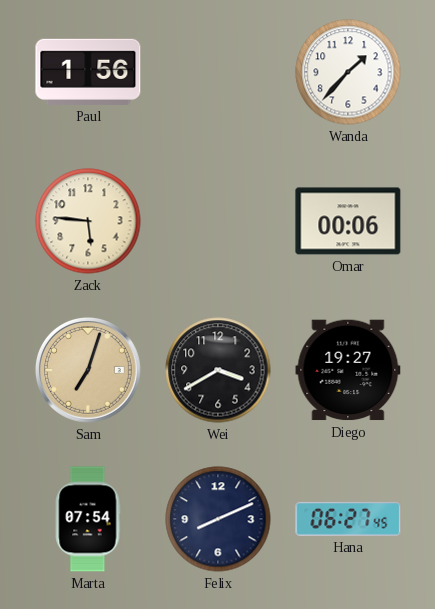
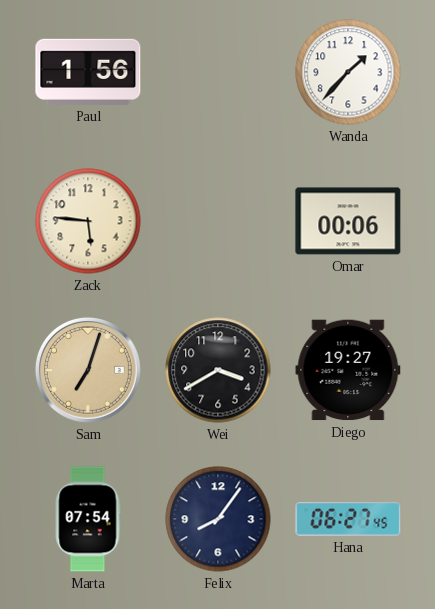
Felix: 8:11 -> 8:06
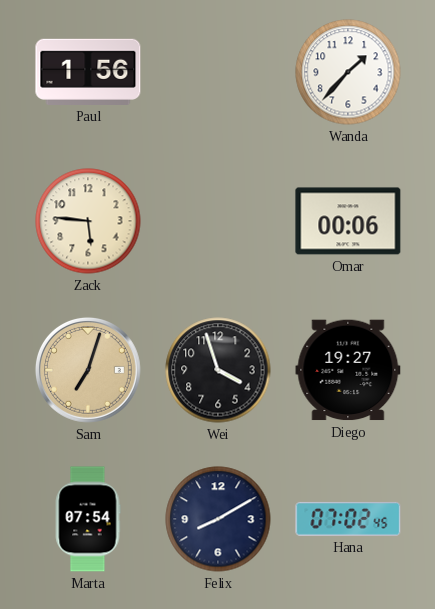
Wei: 3:40 -> 3:57
Felix: 8:06 -> 8:10
Hana: 06:27 -> 07:02
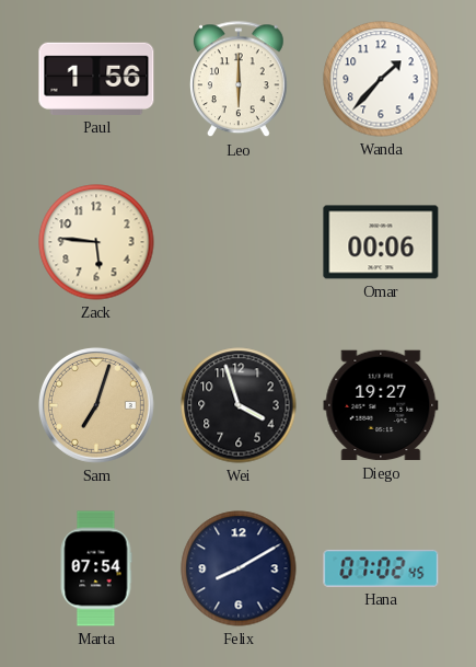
Leo: none -> 6:00
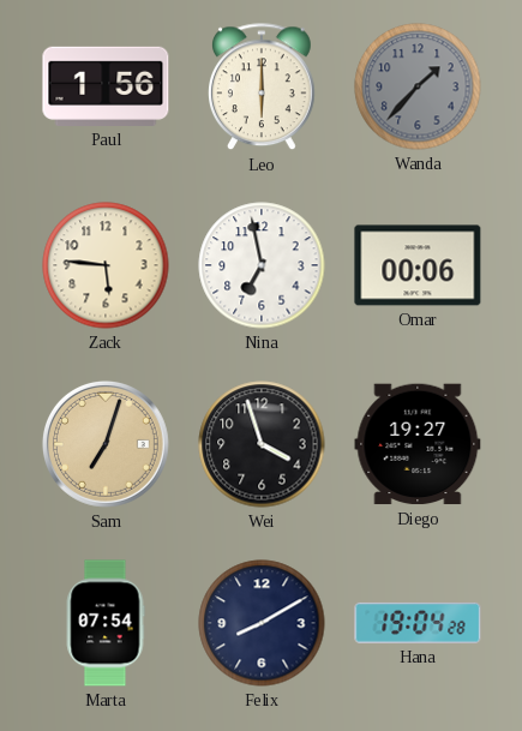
Wanda dial: white -> grey
Nina: none -> 6:58
Hana: 07:02 -> 19:04
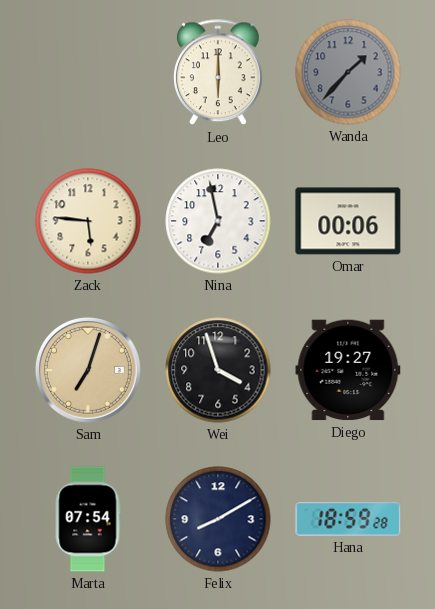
Paul: 1:56 -> none
Hana: 19:04 -> 18:59
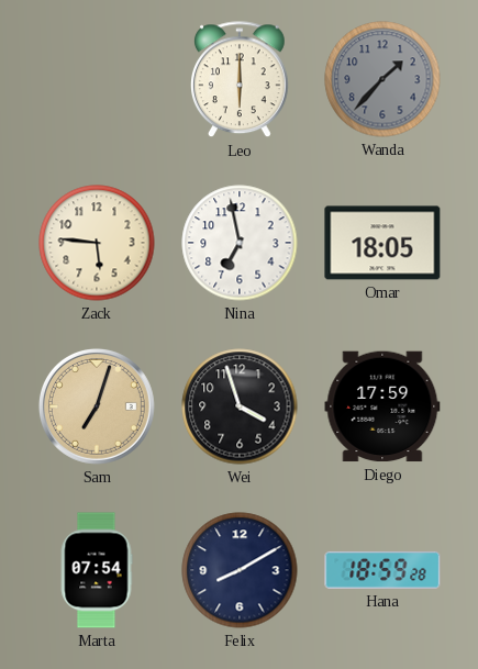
Omar: 00:06 -> 18:05
Diego: 19:27 -> 17:59
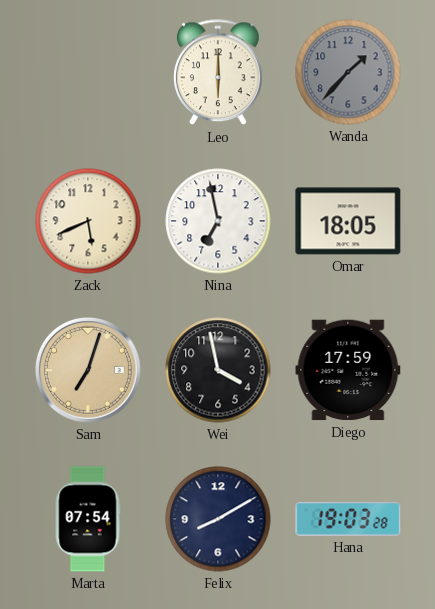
Zack: 5:46 -> 5:41
Wei: 3:57 -> 3:58
Hana: 18:59 -> 19:03
